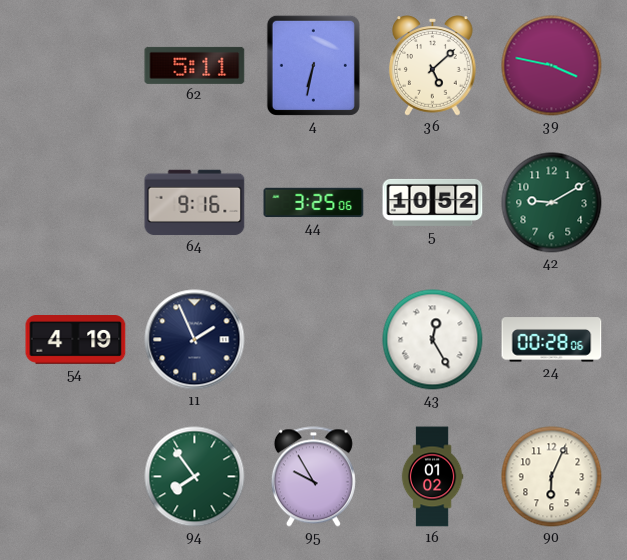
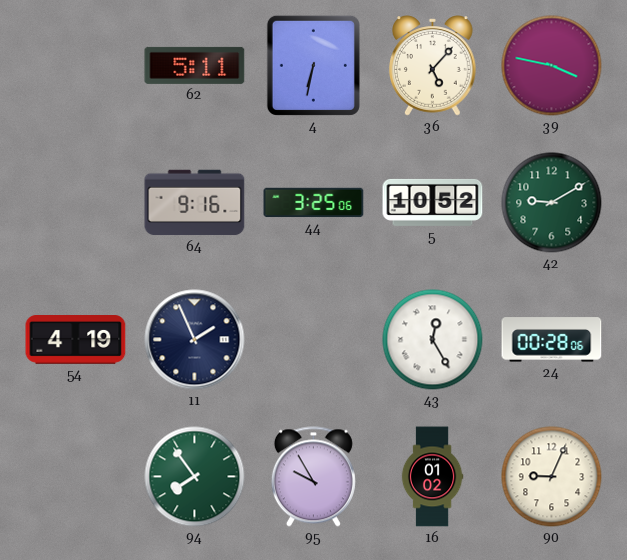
36: 5:08 -> 5:07
90: 6:04 -> 9:04
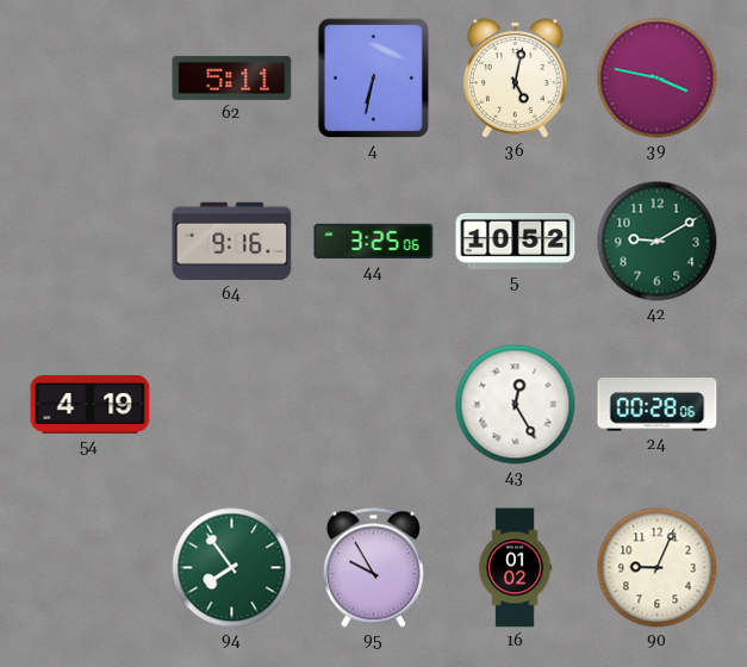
36: 5:07 -> 5:02
11: 1:56 -> none
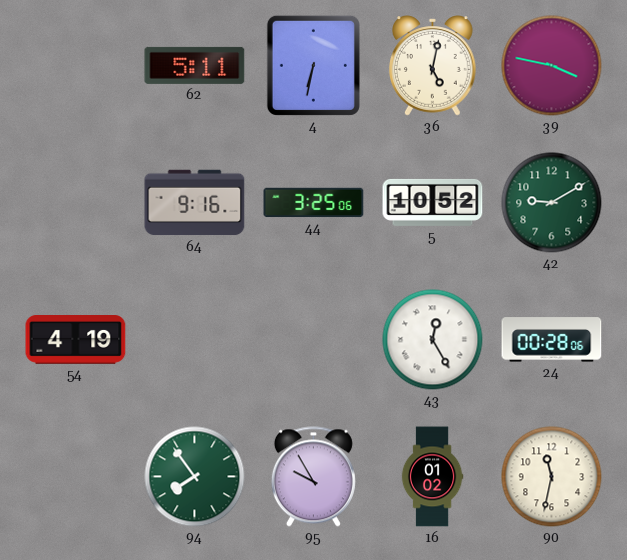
90: 9:04 -> 11:32
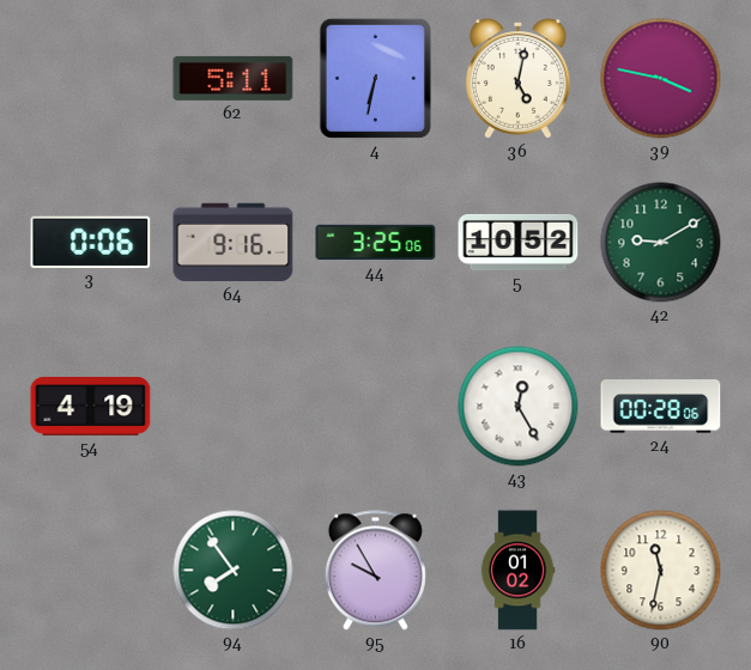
3: none -> 0:06
